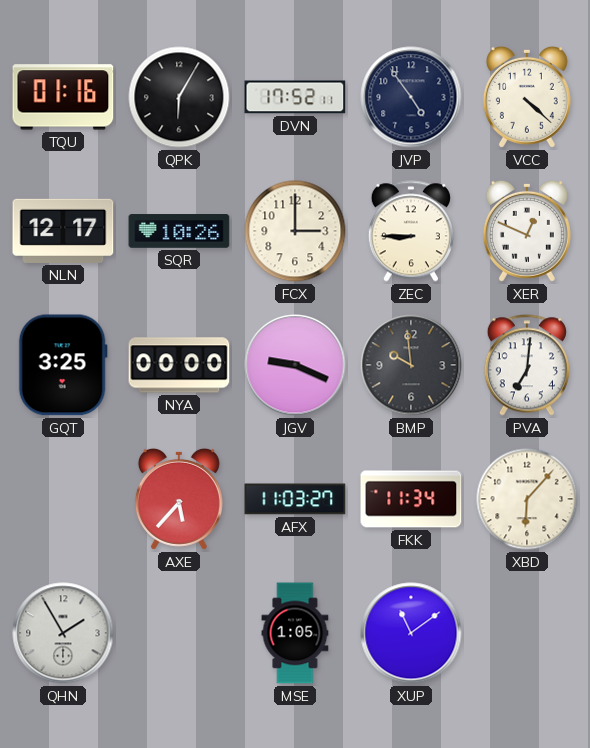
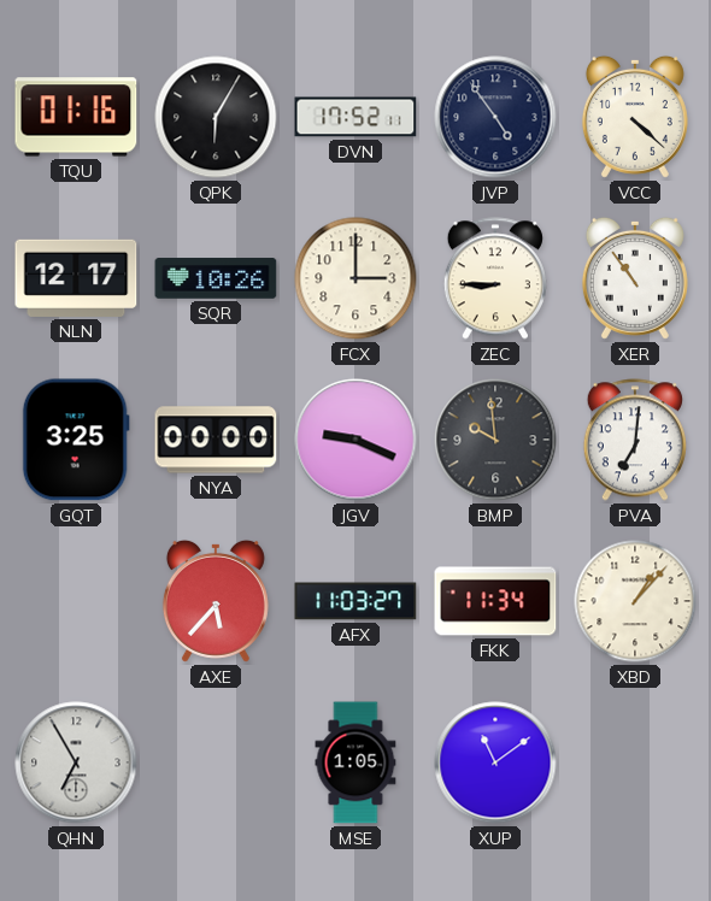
XER: 12:49 -> 10:54
XBD: 6:07 -> 1:07
QHN: 1:55 -> 6:55
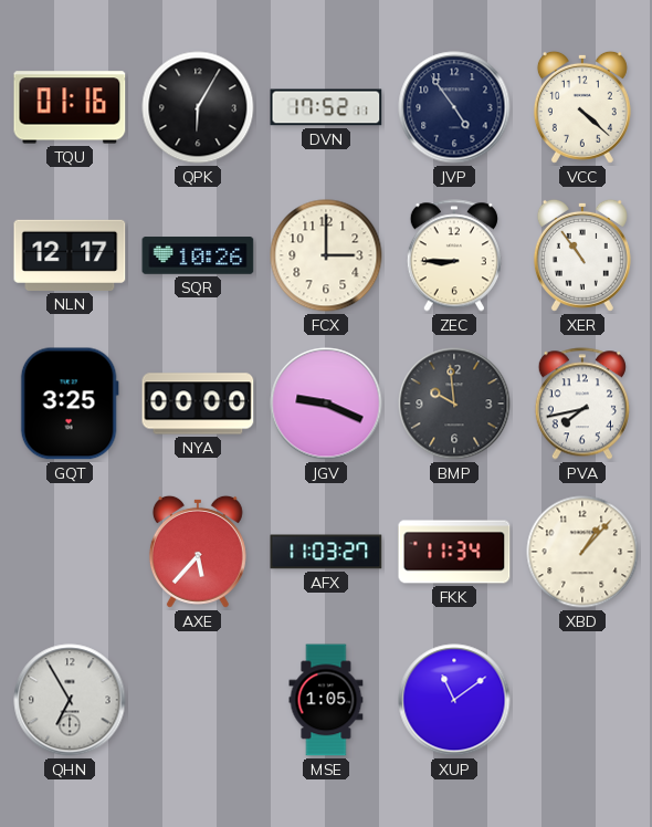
PVA: 7:01 -> 7:43
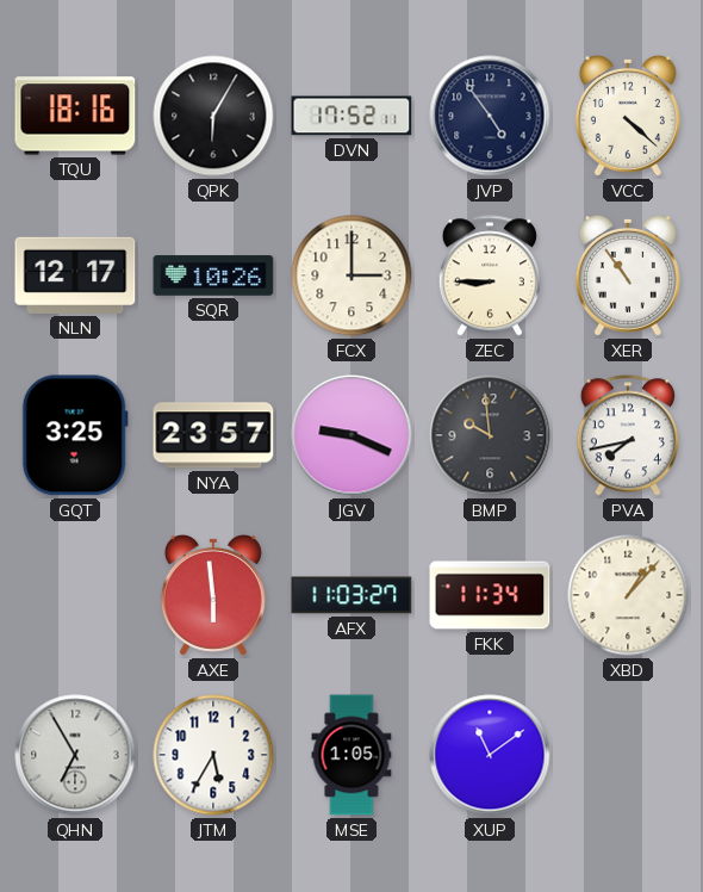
TQU: 01:16 -> 18:16
NYA: 00:00 -> 23:57
AXE: 5:37 -> 5:59
JTM: none -> 5:35
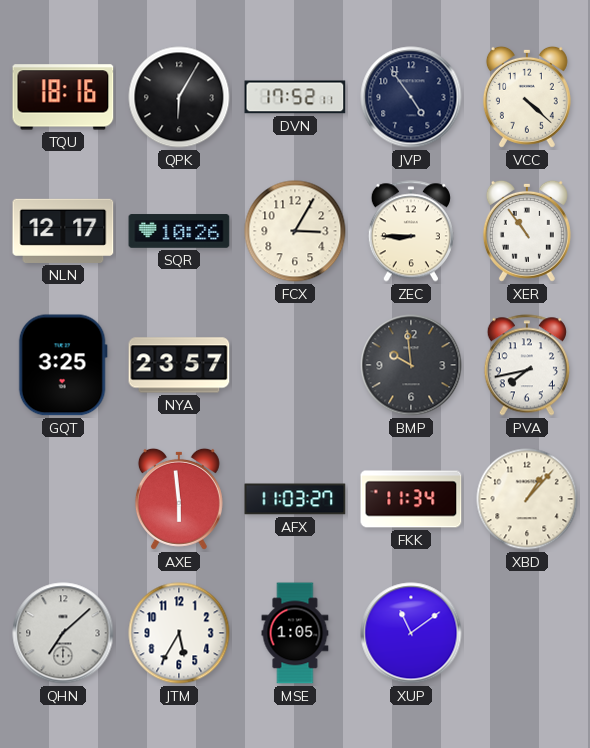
FCX: 3:00 -> 3:05
JGV: 9:19 -> none
QHN: 6:55 -> 7:08
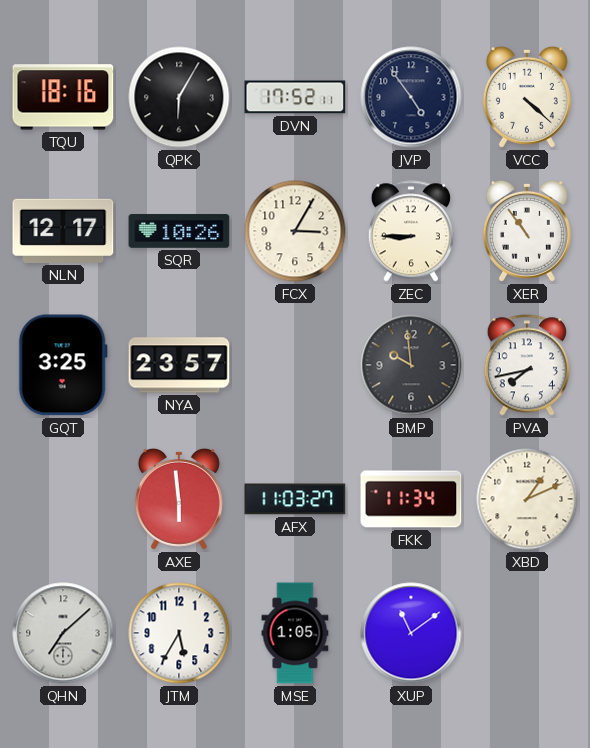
XBD: 1:07 -> 1:11
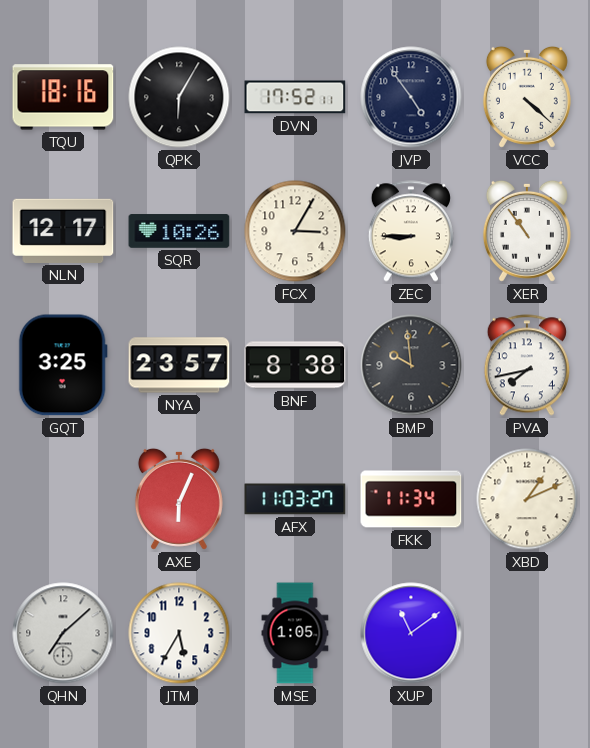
BNF: none -> 8:38
AXE: 5:59 -> 6:04
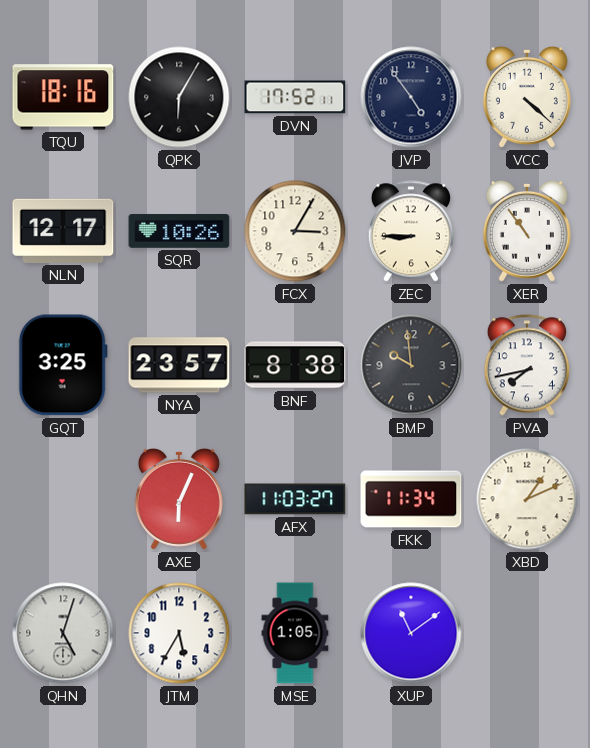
QHN: 7:08 -> 5:03
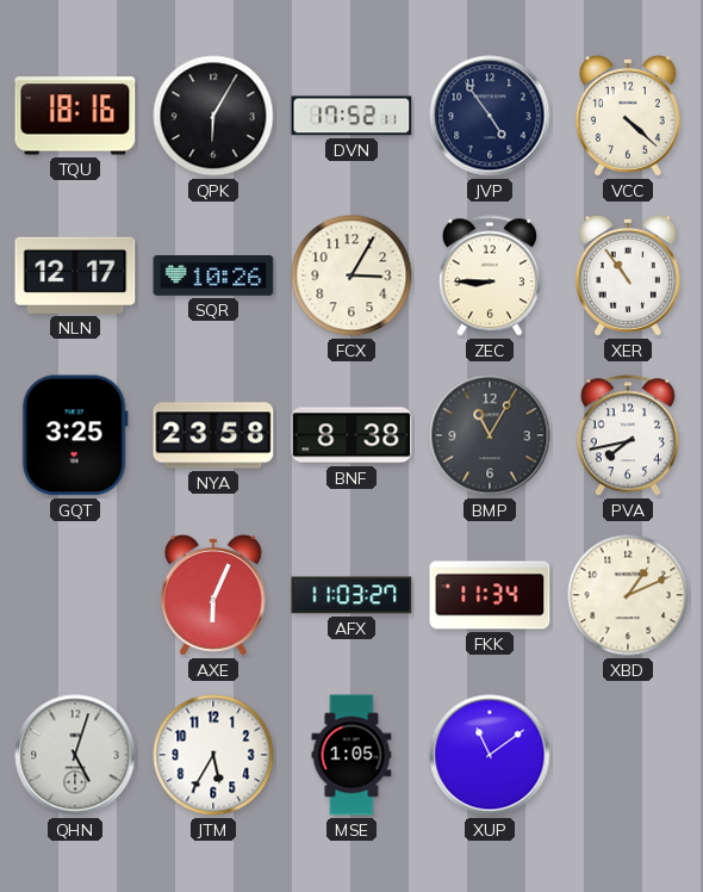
NYA: 23:57 -> 23:58
BMP: 9:59 -> 11:05
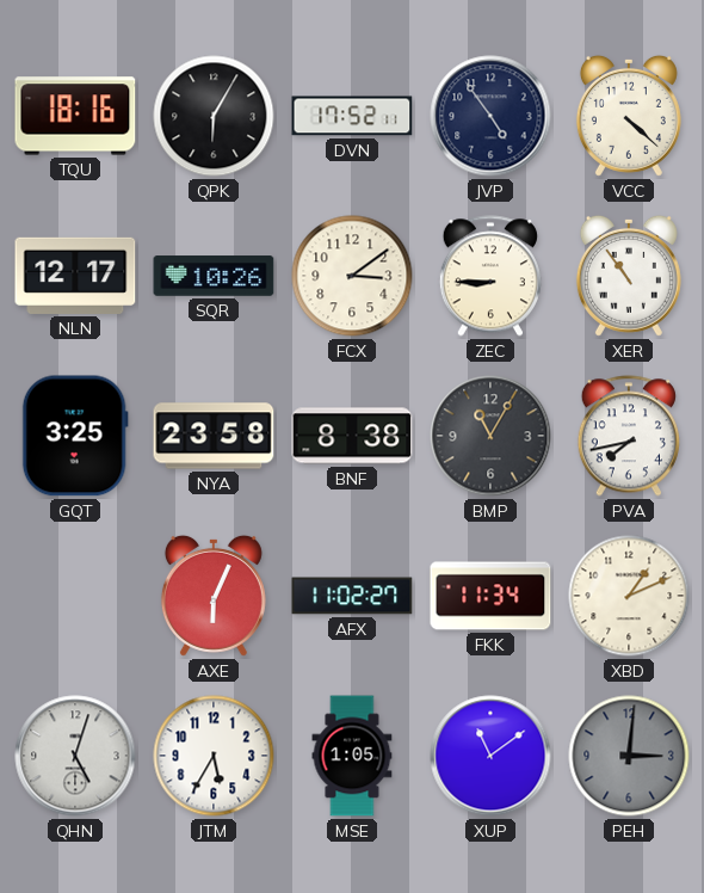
FCX: 3:05 -> 3:09
AFX: 11:03 -> 11:02
PEH: none -> 3:01
